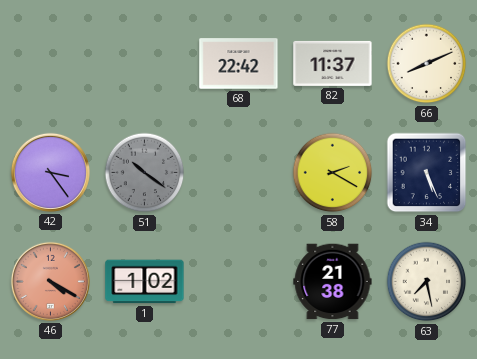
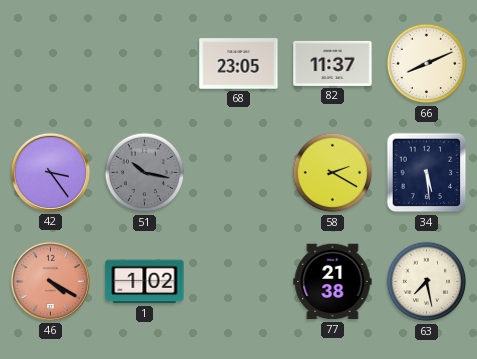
68: 22:42 -> 23:05
51: 10:21 -> 10:17
34: 5:26 -> 5:29
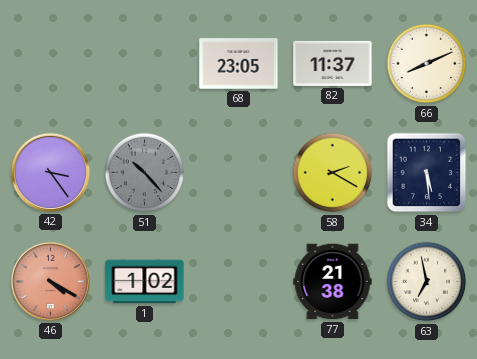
51: 10:17 -> 10:23
63: 7:28 -> 6:58
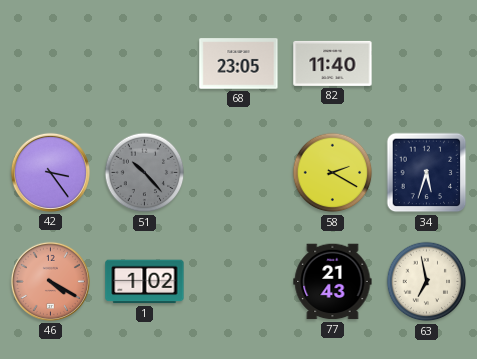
82: 11:37 -> 11:40
66: 8:11 -> none
34: 5:29 -> 5:33
77: 21:38 -> 21:43
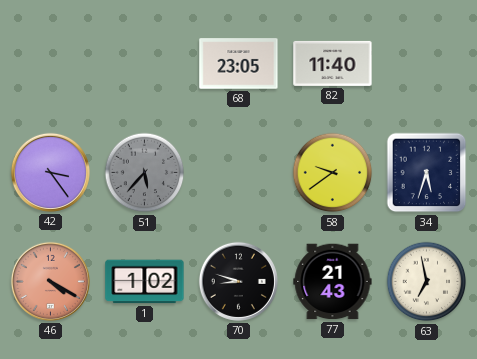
51: 10:23 -> 5:37
58: 2:20 -> 9:39
70: none -> 8:48
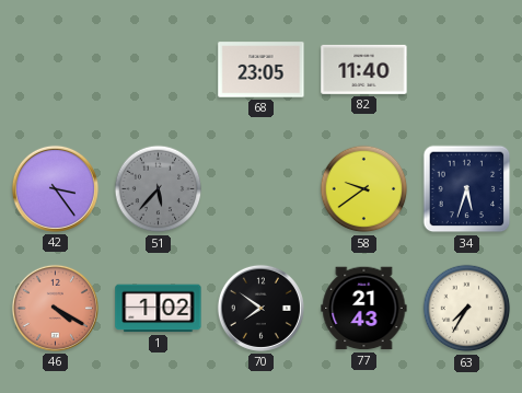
70: 8:48 -> 7:51
63: 6:58 -> 7:35
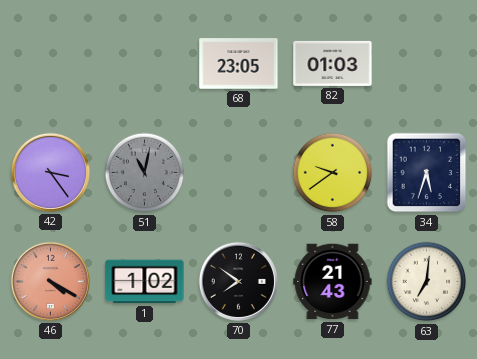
82: 11:40 -> 01:03
51: 5:37 -> 11:02
63: 7:35 -> 7:01
